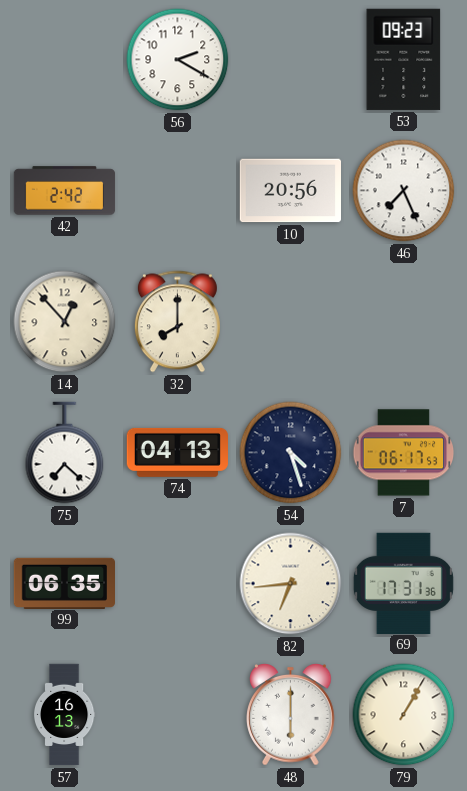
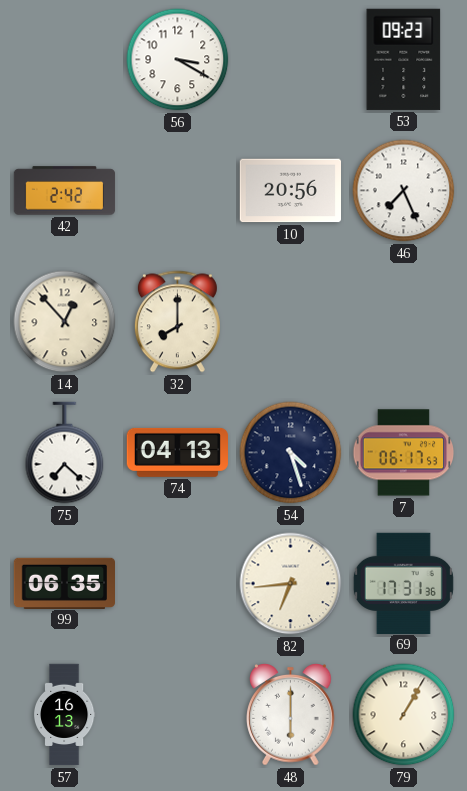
56: 2:20 -> 3:20
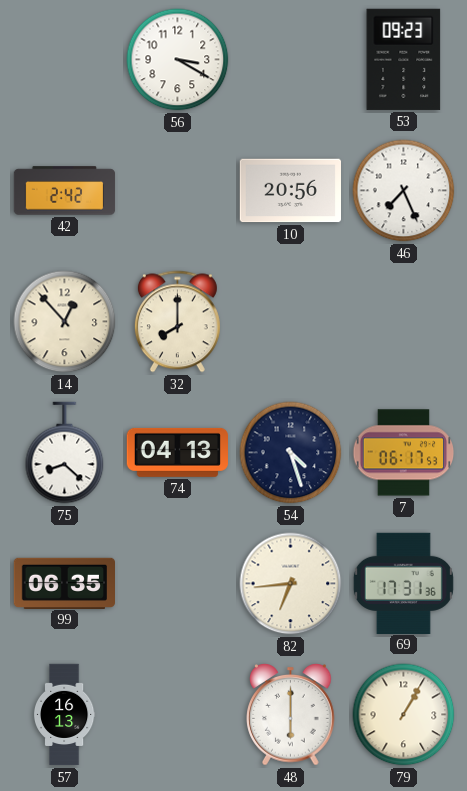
75: 7:22 -> 8:22
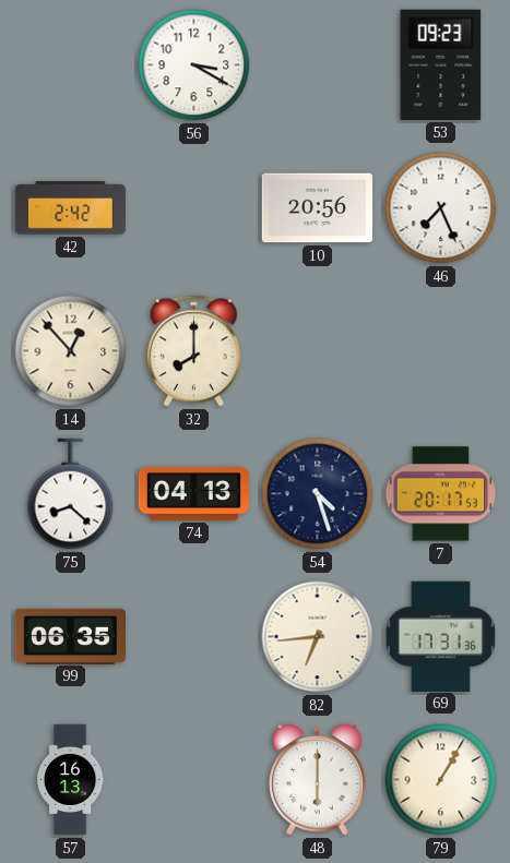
7: 06:17 -> 20:17
